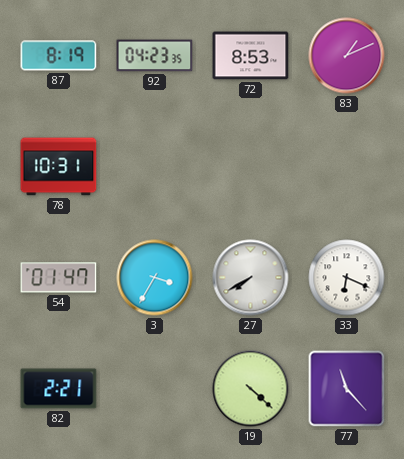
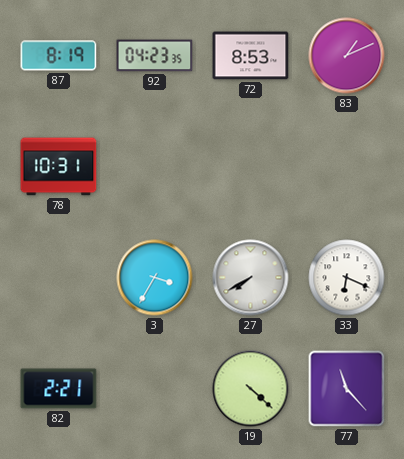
54: 01:47 -> none
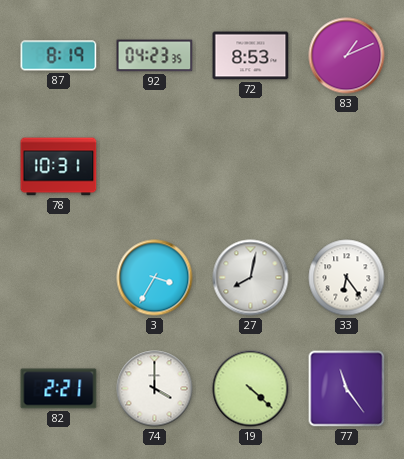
27: 7:40 -> 8:02
33: 6:19 -> 6:24
74: none -> 4:00
77: 11:23 -> 11:24
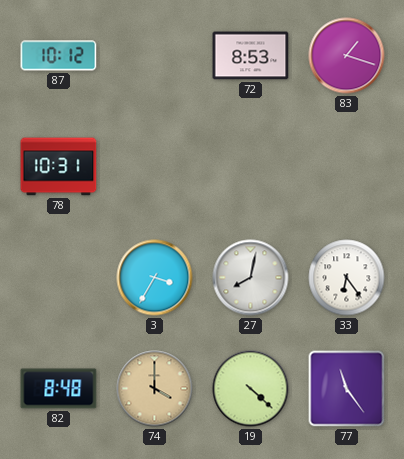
87: 8:19 -> 10:12
92: 04:23 -> none
83: 1:11 -> 1:18
82: 2:21 -> 8:48
74 dial: white -> champagne
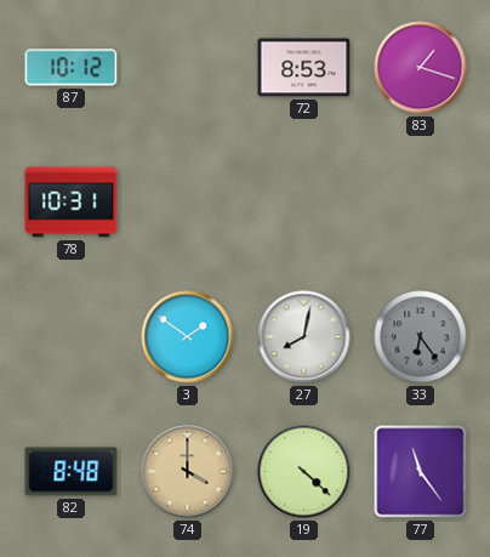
3: 3:35 -> 1:51
33 dial: white -> grey
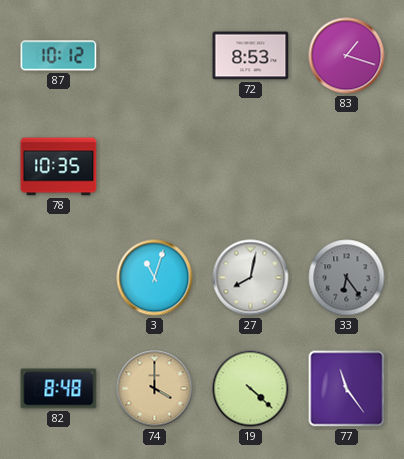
78: 10:31 -> 10:35
3: 1:51 -> 11:03
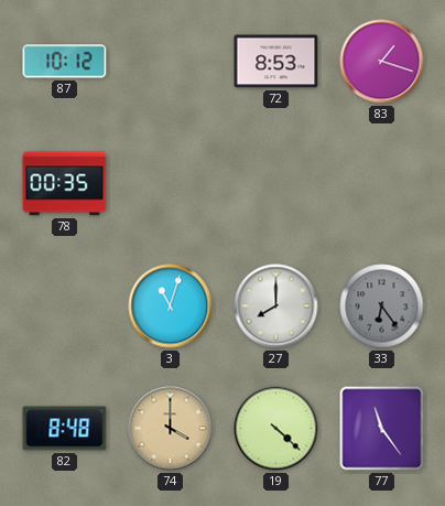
78: 10:35 -> 00:35
27: 8:02 -> 8:00
